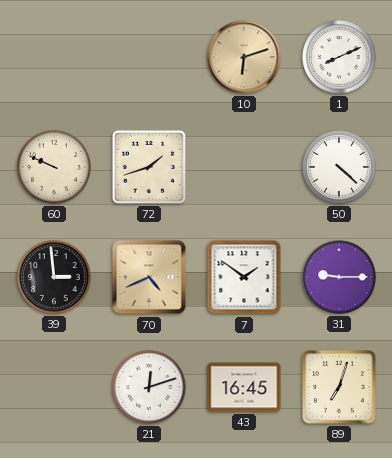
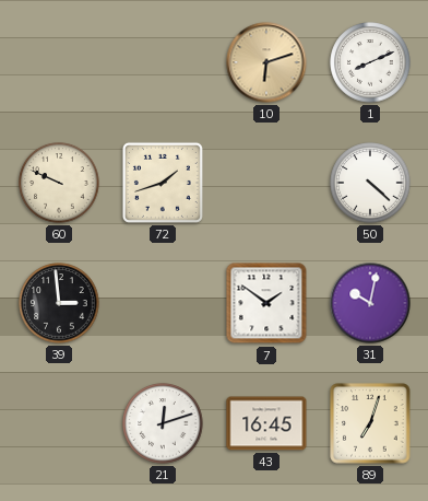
70: 4:41 -> none
31: 9:15 -> 10:02
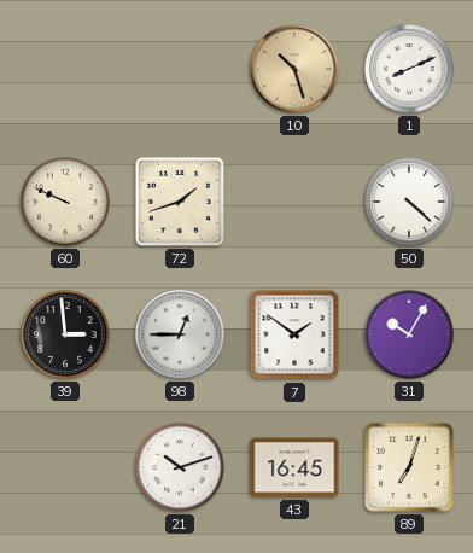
10: 6:12 -> 10:27
98: none -> 12:45
31: 10:02 -> 10:05
21: 12:12 -> 10:12
